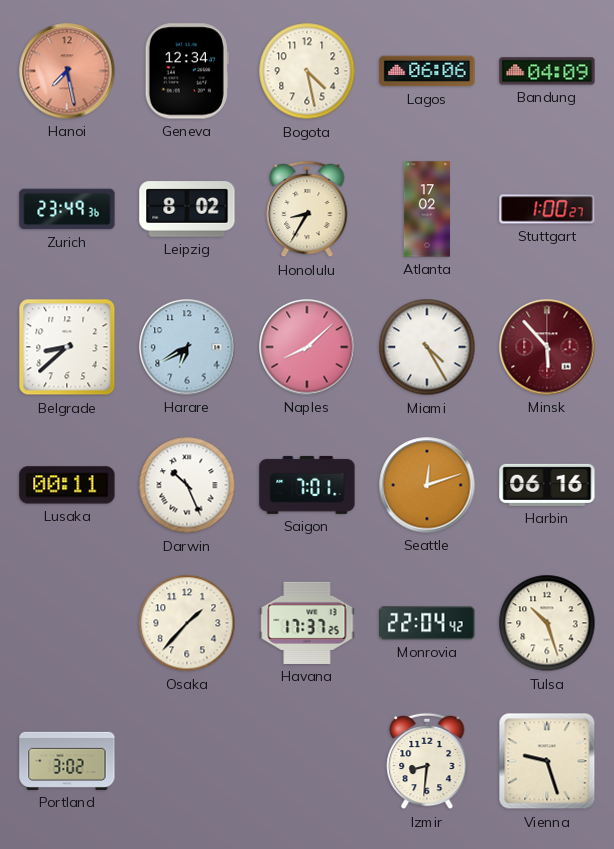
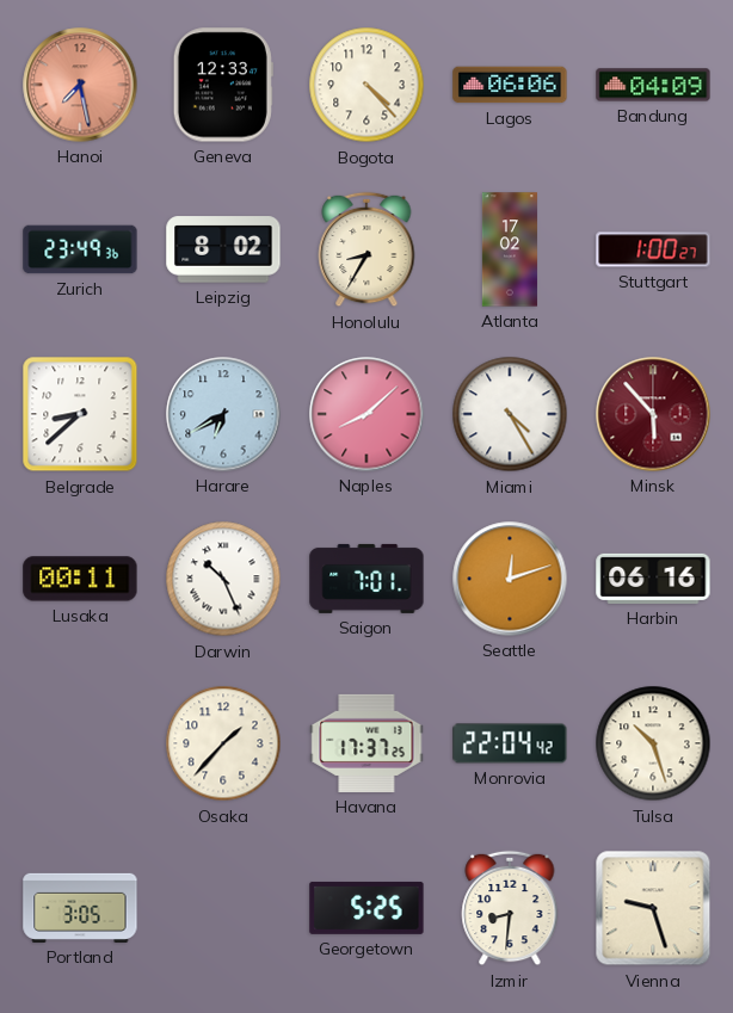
Geneva: 12:34 -> 12:33
Bogota: 4:28 -> 4:23
Portland: 3:02 -> 3:05
Georgetown: none -> 5:25
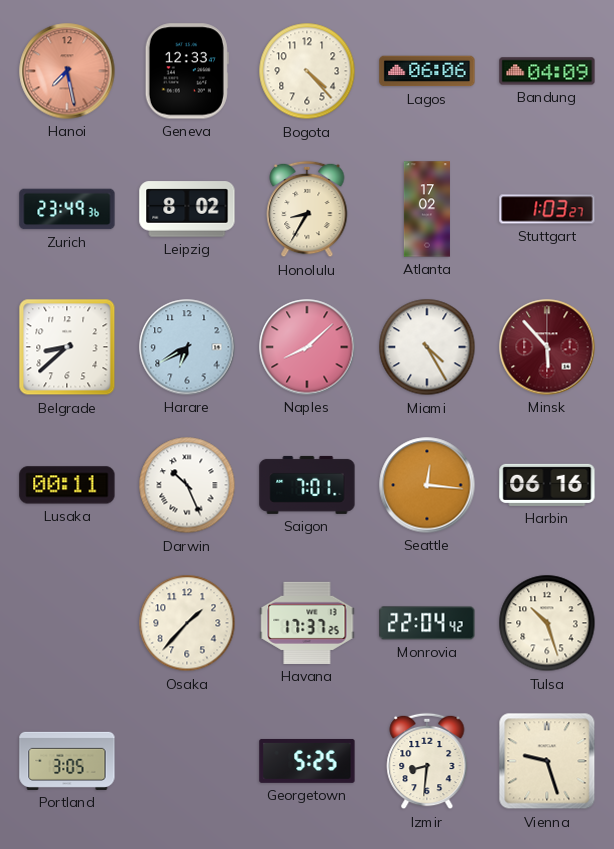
Stuttgart: 1:00 -> 1:03
Seattle: 12:12 -> 12:16
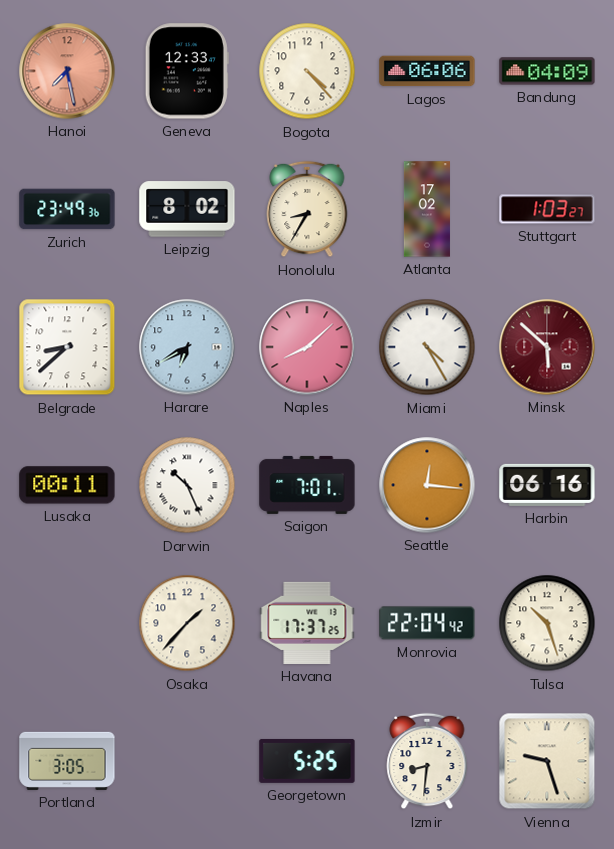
Minsk: 5:53 -> 5:52
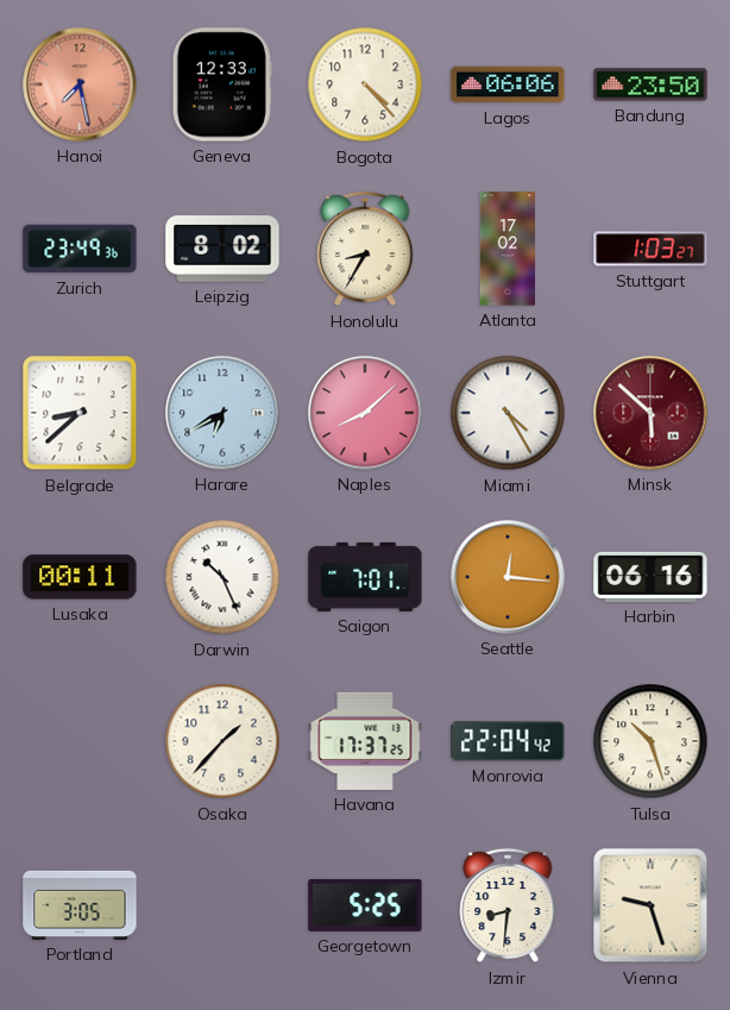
Bandung: 04:09 -> 23:50
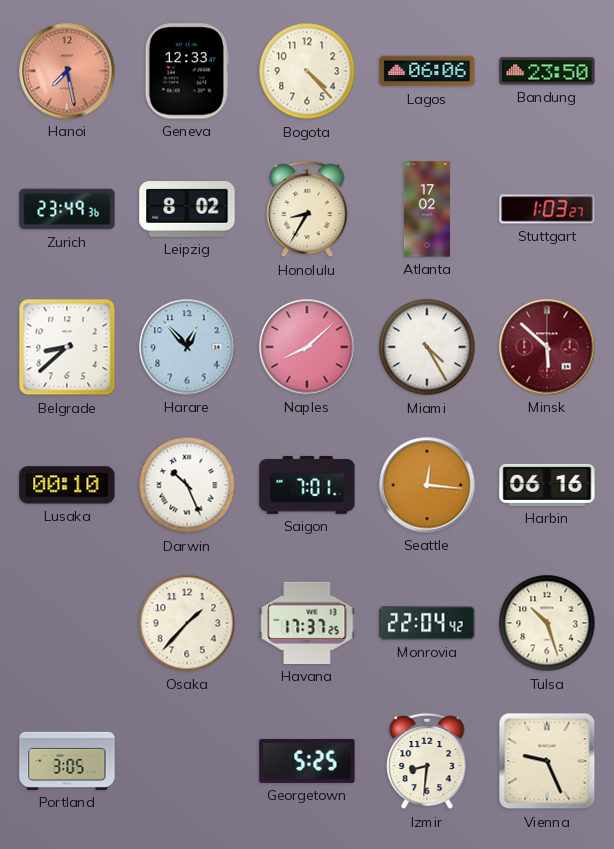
Harare: 6:40 -> 12:53
Lusaka: 00:11 -> 00:10
Vienna: 9:27 -> 9:26
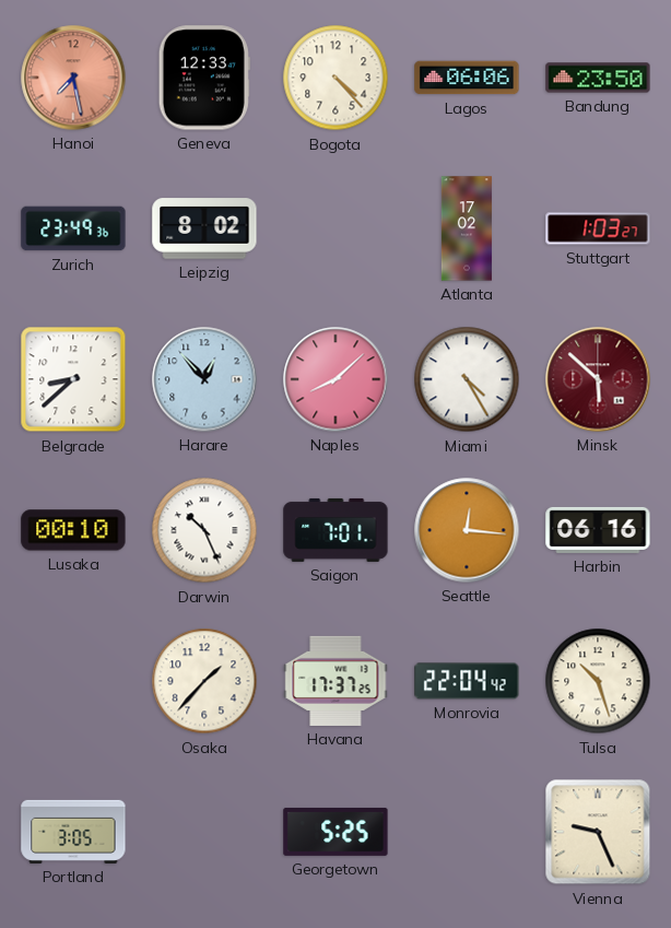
Honolulu: 8:35 -> none
Izmir: 8:31 -> none
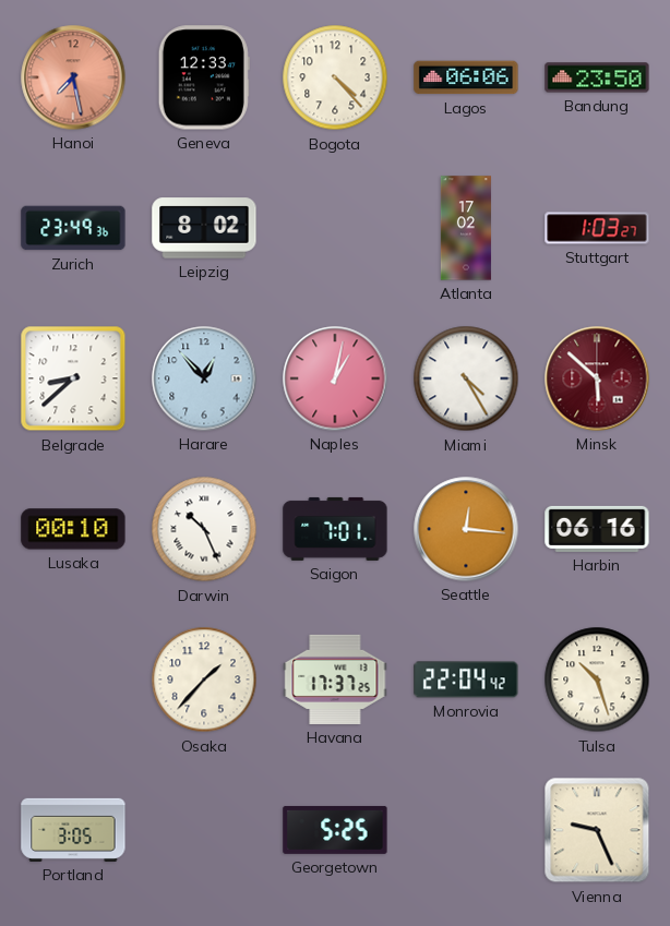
Naples: 8:08 -> 1:02
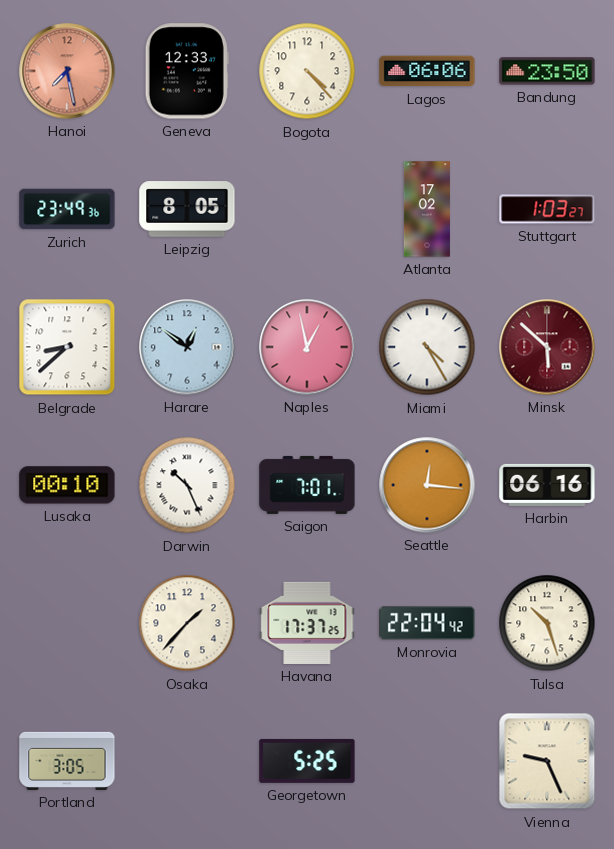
Leipzig: 8:02 -> 8:05
Harare: 12:53 -> 12:51
Naples: 1:02 -> 12:58
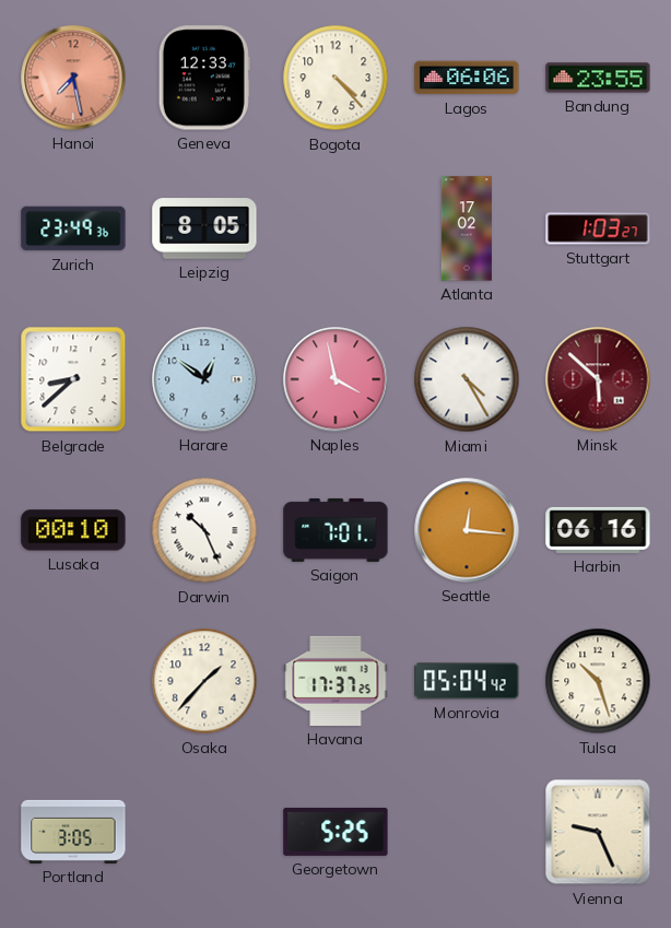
Bandung: 23:50 -> 23:55
Naples: 12:58 -> 3:58
Monrovia: 22:04 -> 05:04
